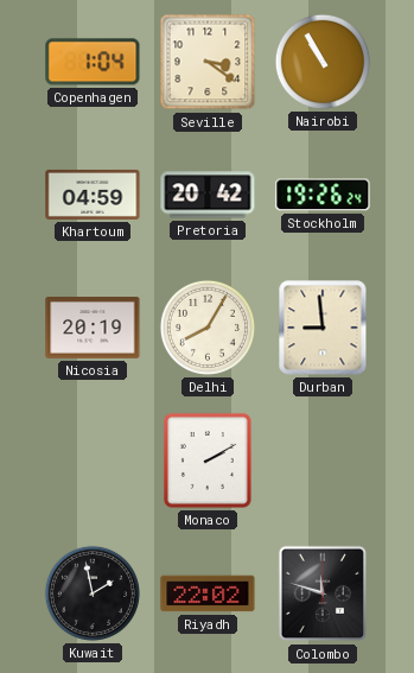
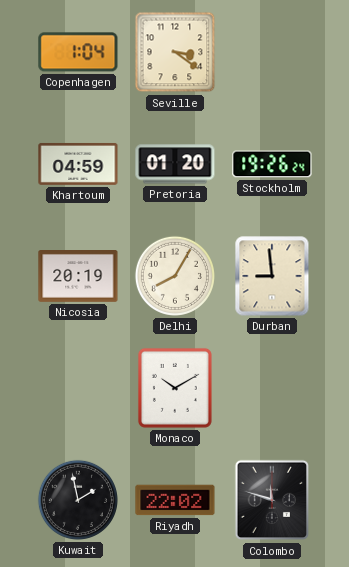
Nairobi: 10:55 -> none
Pretoria: 20:42 -> 01:20
Monaco: 2:10 -> 10:10
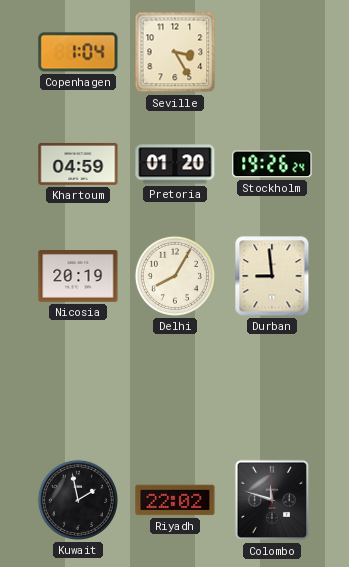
Seville: 3:21 -> 3:25
Monaco: 10:10 -> none
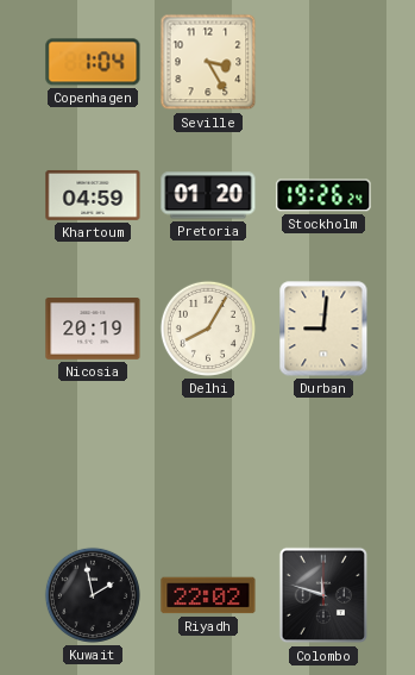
Durban: 8:59 -> 9:01
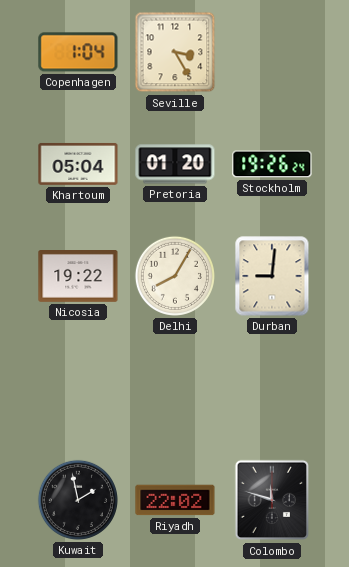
Khartoum: 04:59 -> 05:04
Nicosia: 20:19 -> 19:22
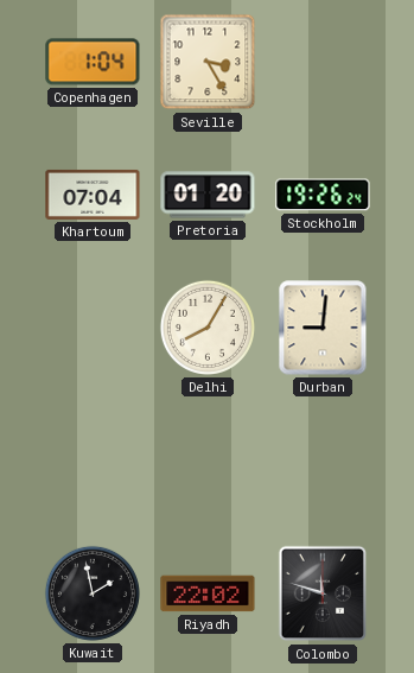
Khartoum: 05:04 -> 07:04
Nicosia: 19:22 -> none
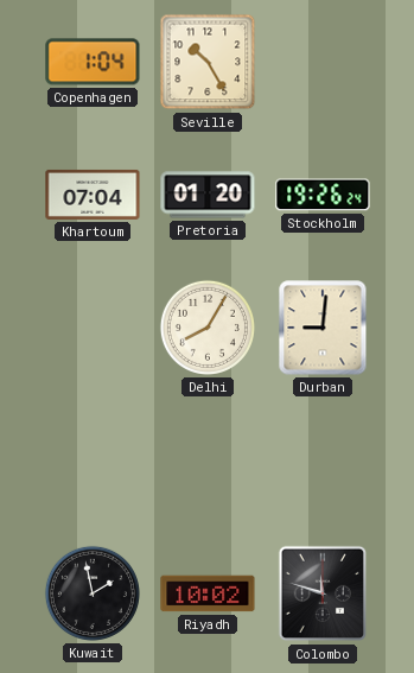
Seville: 3:25 -> 10:25
Riyadh: 22:02 -> 10:02
